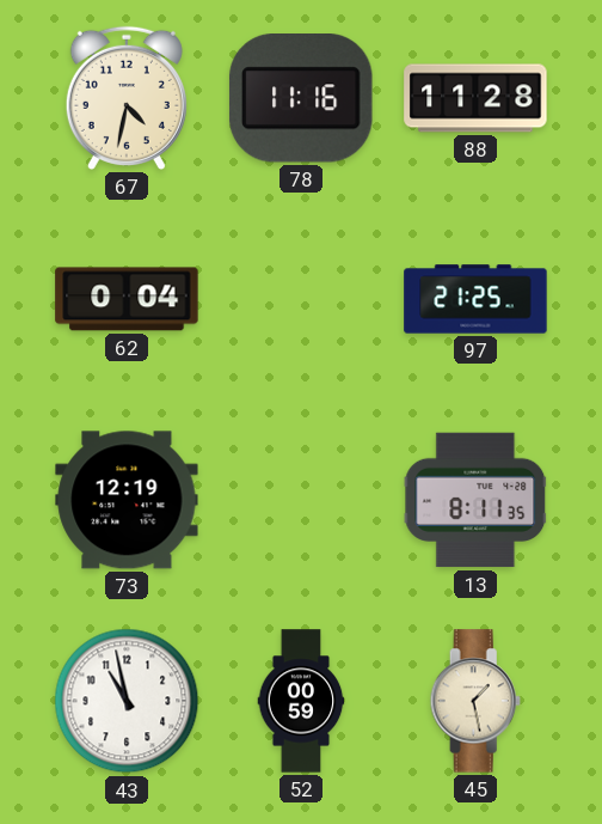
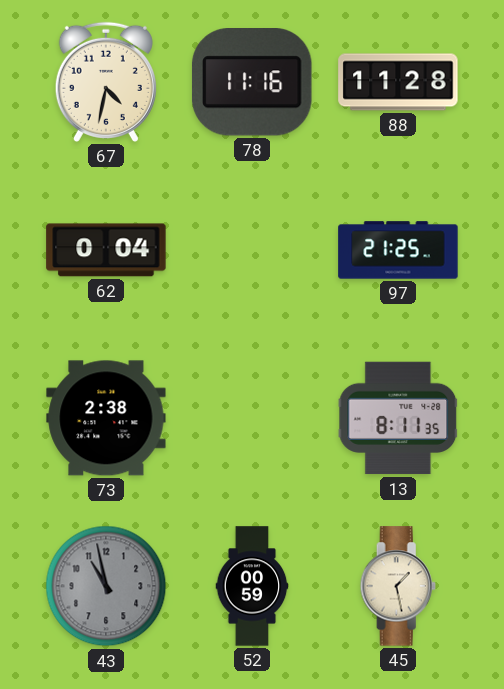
73: 12:19 -> 2:38
43 dial: white -> grey
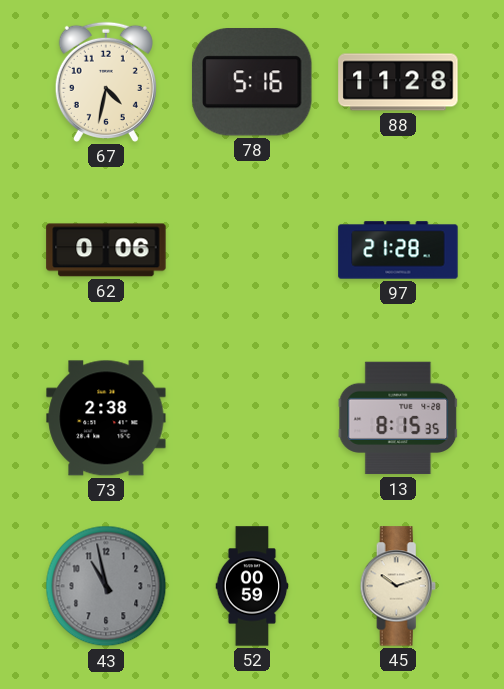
78: 11:16 -> 5:16
62: 0:04 -> 0:06
97: 21:25 -> 21:28
13: 8:11 -> 8:15
45: 1:28 -> 10:12
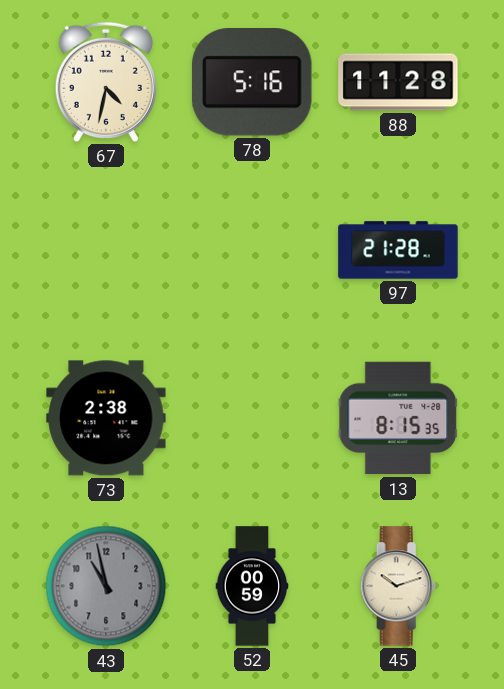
62: 0:06 -> none
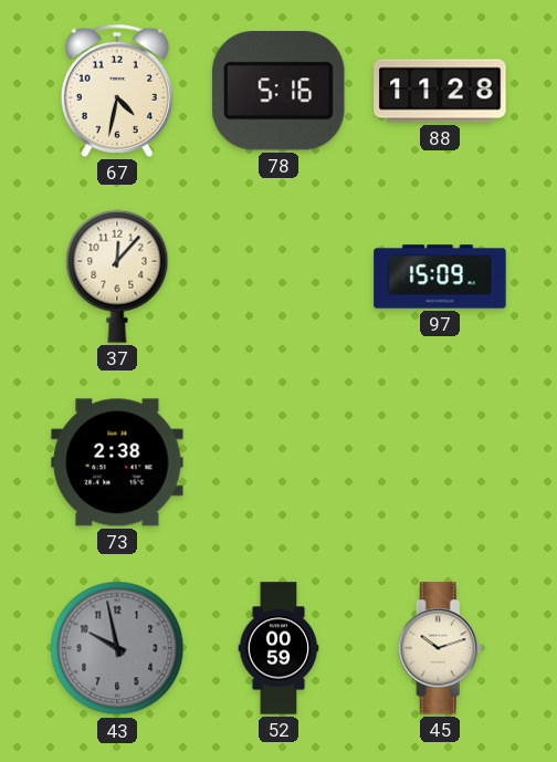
37: none -> 12:07
97: 21:28 -> 15:09
13: 8:15 -> none
43: 10:58 -> 9:58
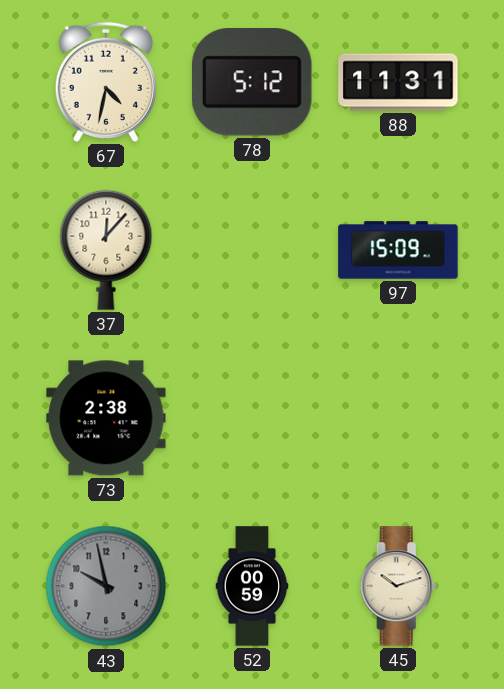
78: 5:16 -> 5:12
88: 11:28 -> 11:31
